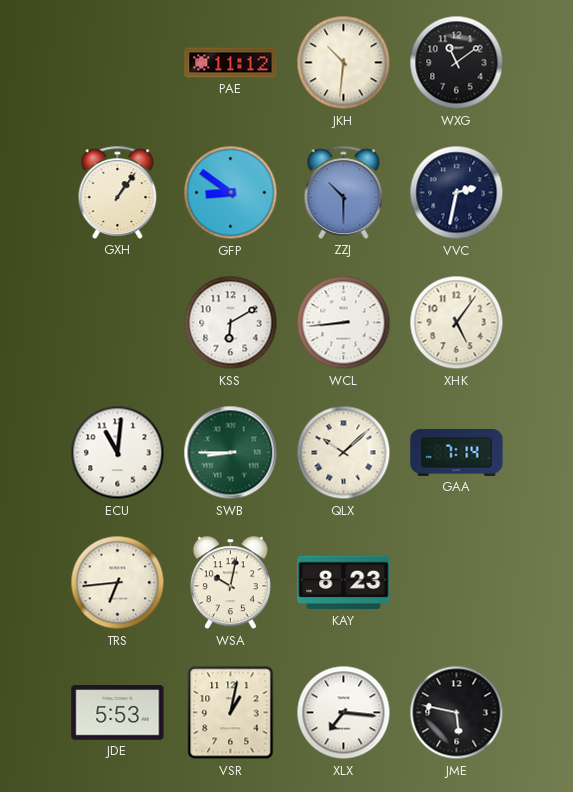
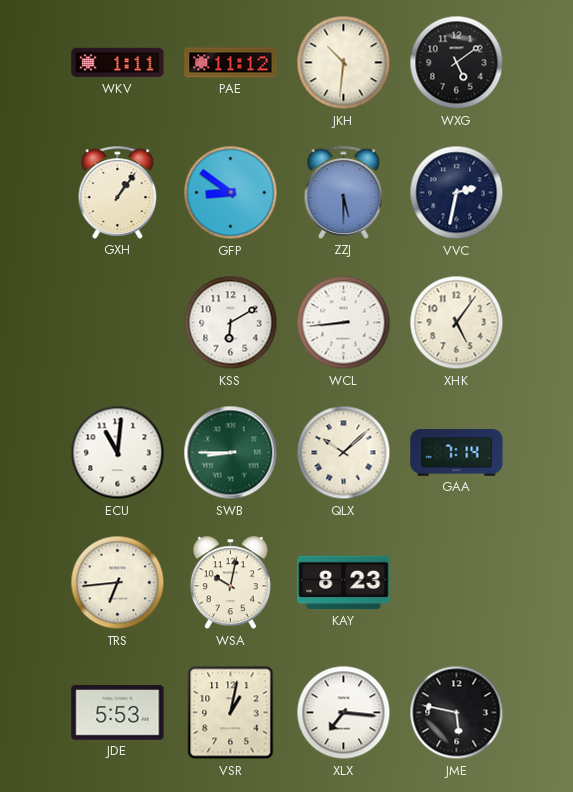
WKV: none -> 1:11
WXG: 11:09 -> 5:09
ZZJ: 10:30 -> 5:30
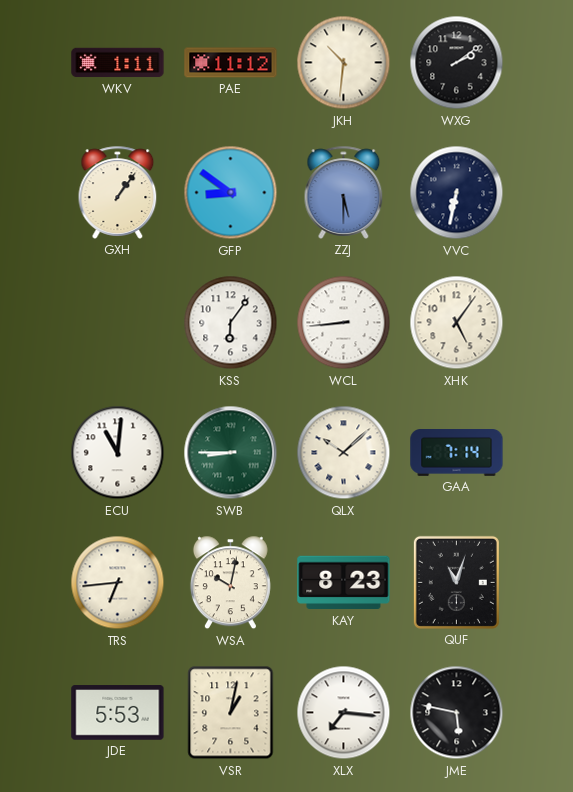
WXG: 5:09 -> 2:09
VVC: 2:32 -> 6:32
KSS: 6:10 -> 6:06
QUF: none -> 11:03
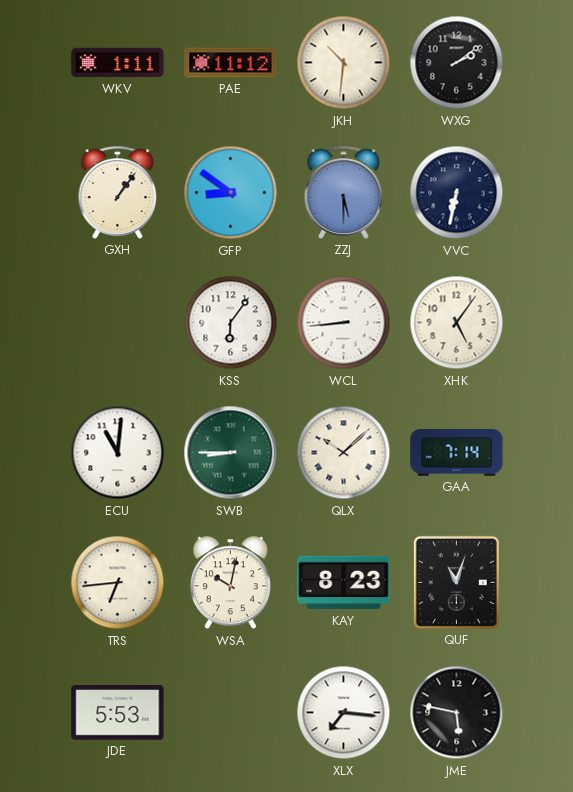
VSR: 1:02 -> none
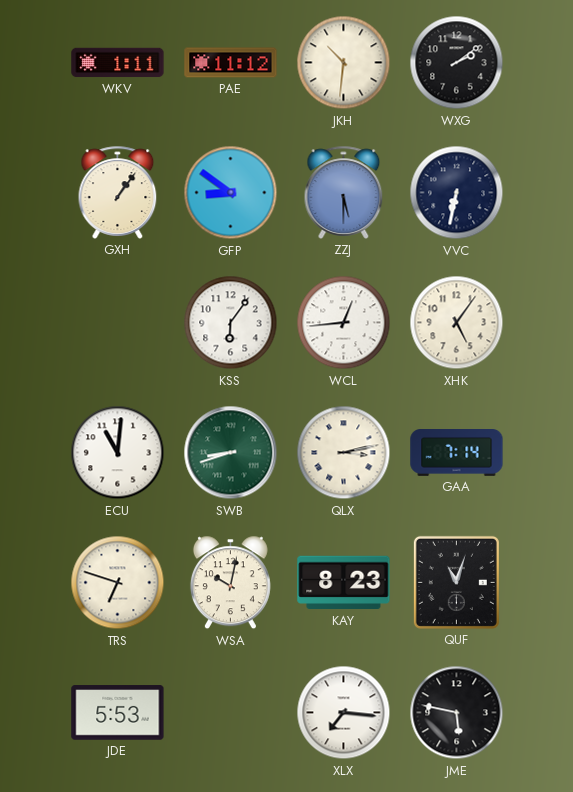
WCL: 8:44 -> 12:44
SWB: 8:45 -> 8:42
QLX: 10:08 -> 3:13
TRS: 6:44 -> 6:48
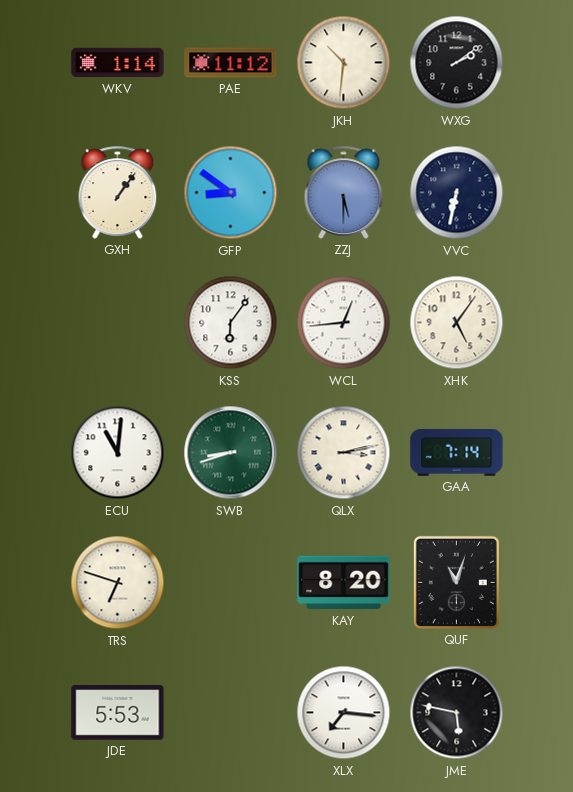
WKV: 1:11 -> 1:14
WSA: 10:02 -> none
KAY: 8:23 -> 8:20
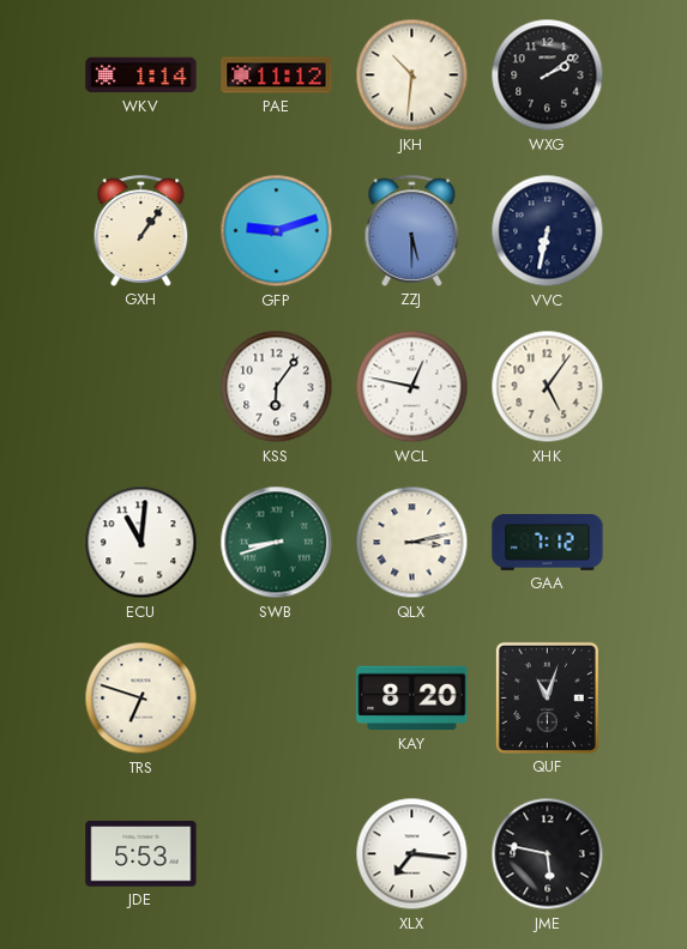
GFP: 8:51 -> 9:12
WCL: 12:44 -> 12:47
GAA: 7:14 -> 7:12
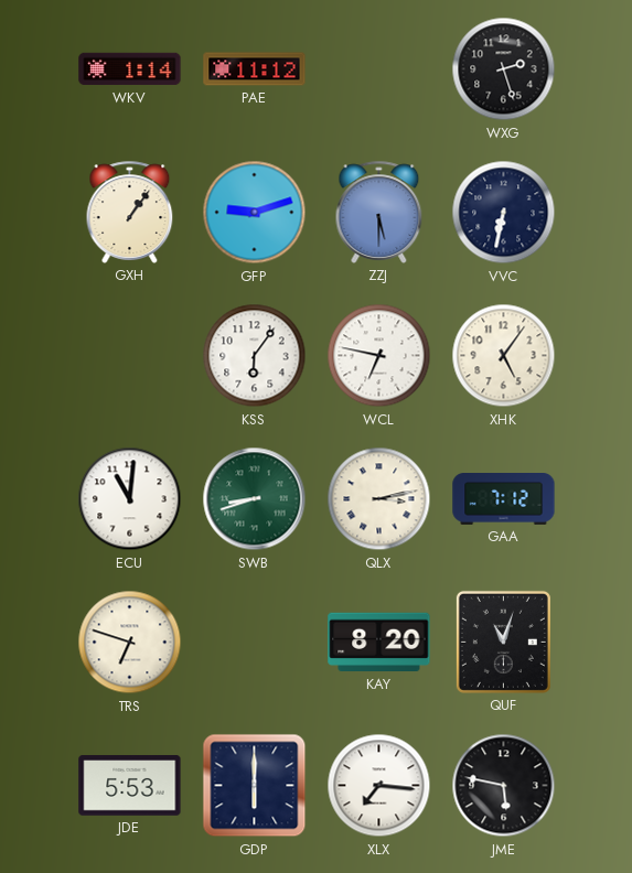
JKH: 10:31 -> none
WXG: 2:09 -> 2:27
WCL: 12:47 -> 6:47
GDP: none -> 6:00
